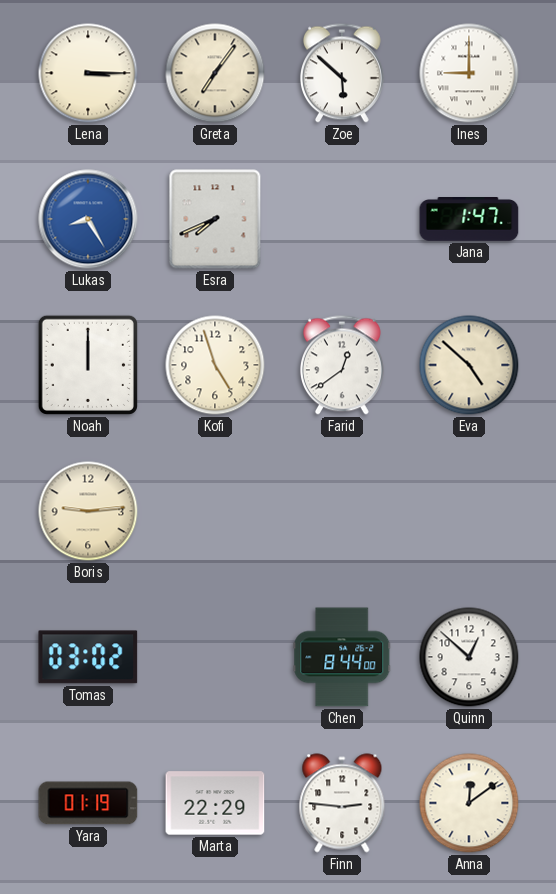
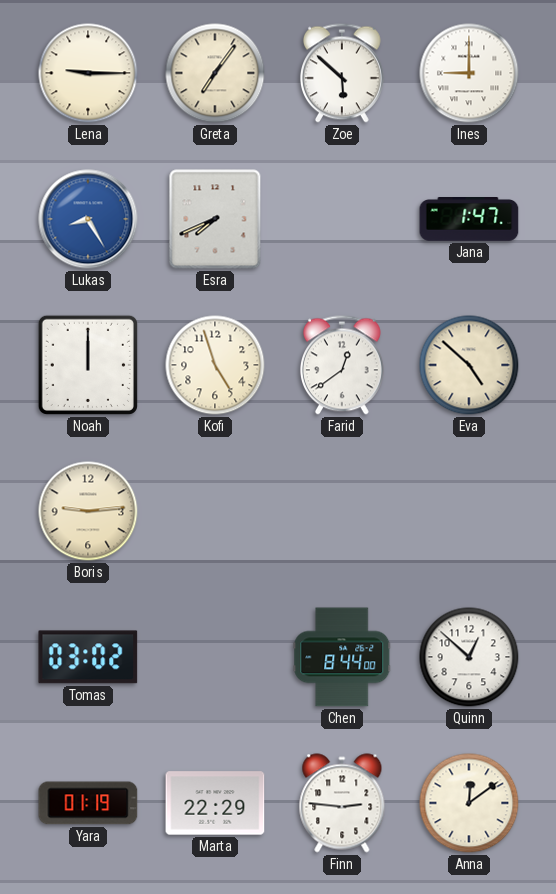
Lena: 3:15 -> 9:15
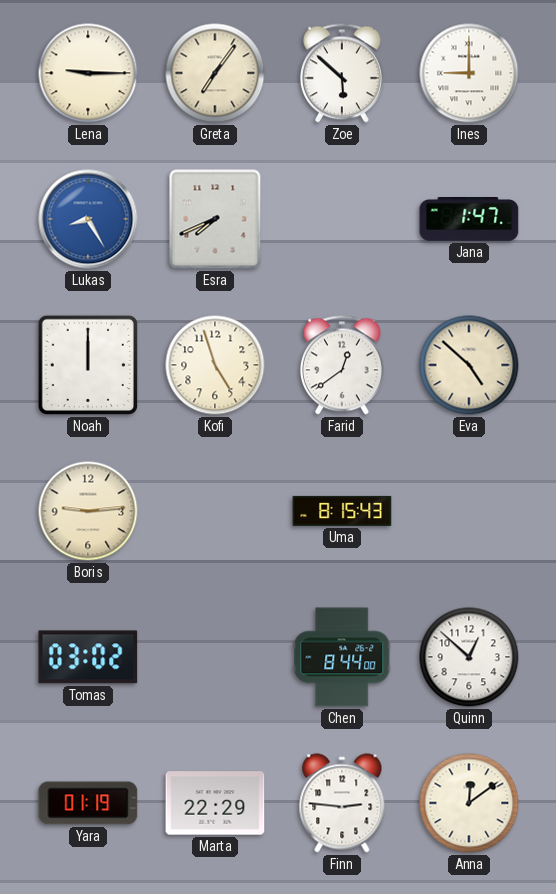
Uma: none -> 8:15
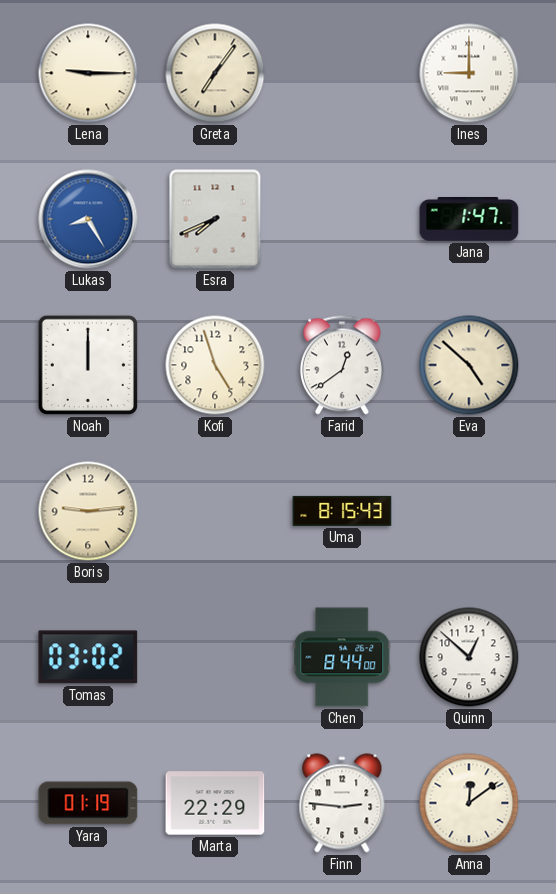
Zoe: 5:52 -> none
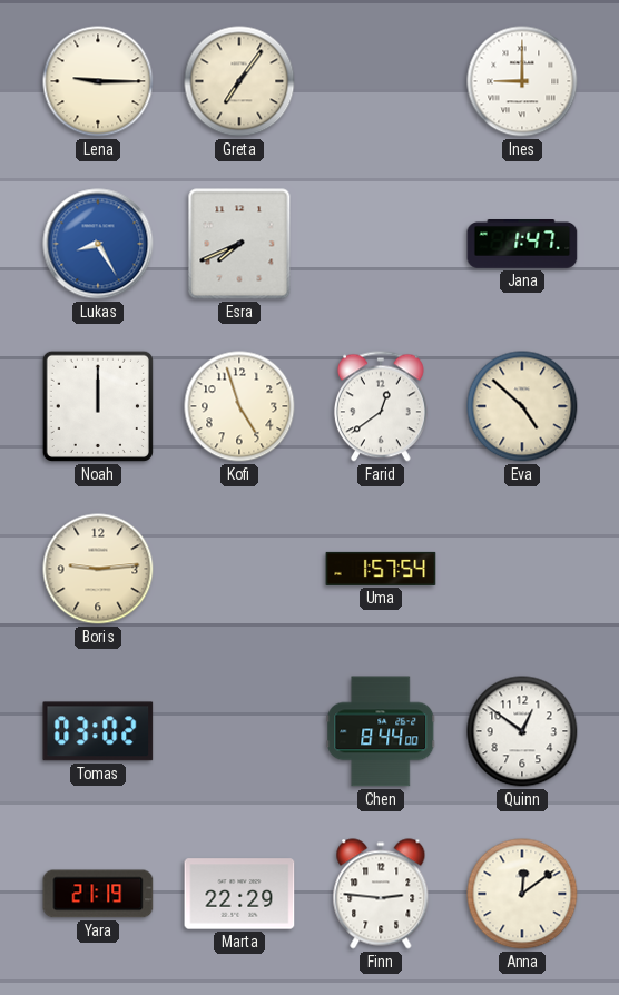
Uma: 8:15 -> 1:57
Quinn: 12:52 -> 12:51
Yara: 01:19 -> 21:19
